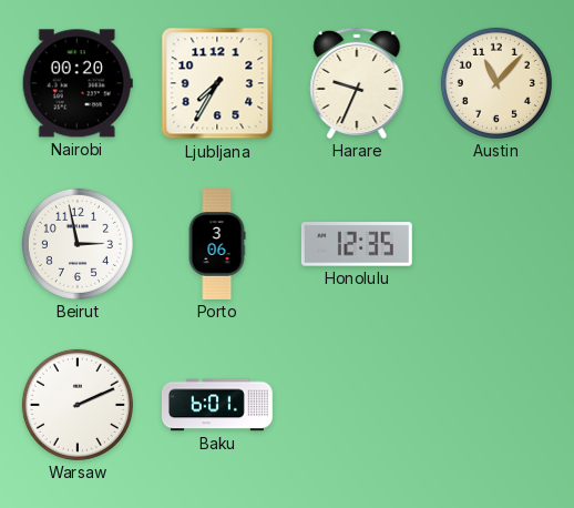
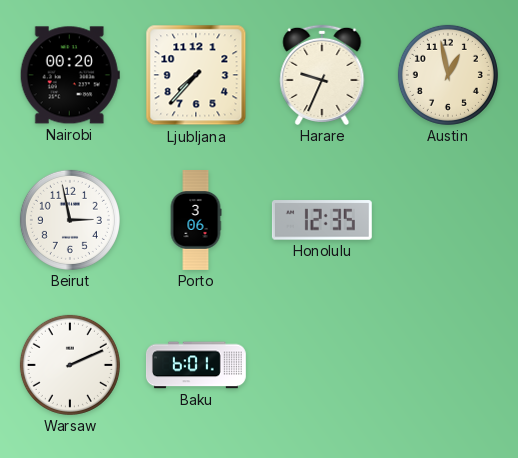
Ljubljana: 7:35 -> 7:37
Austin: 11:07 -> 12:58
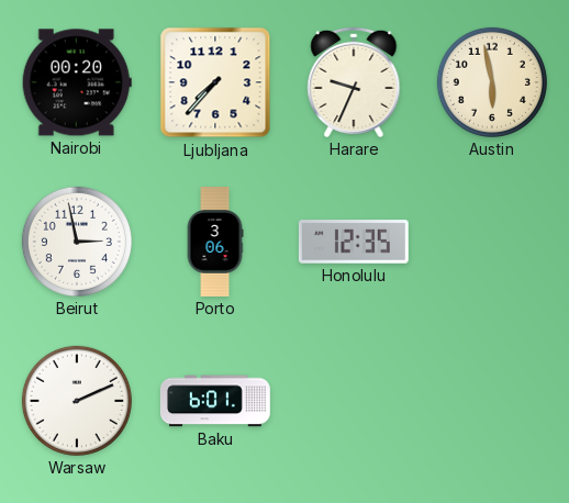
Austin: 12:58 -> 5:58
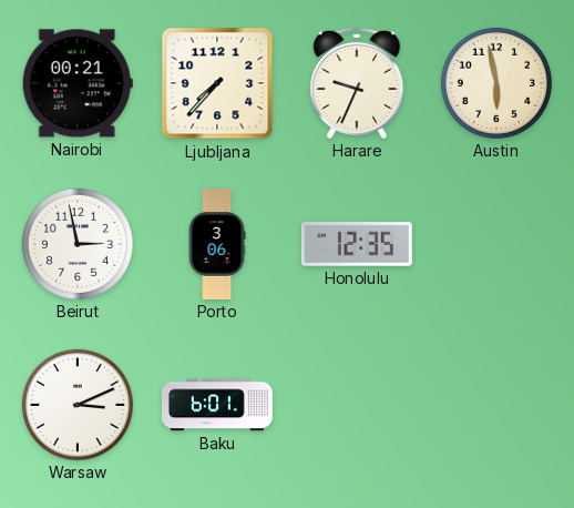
Nairobi: 00:20 -> 00:21
Warsaw: 2:11 -> 3:11
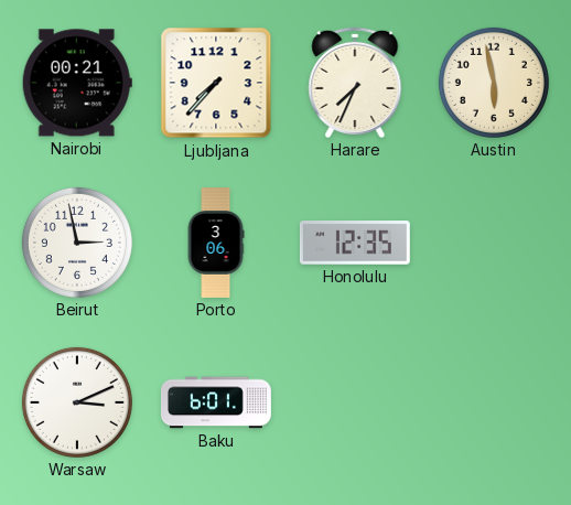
Harare: 9:34 -> 7:34
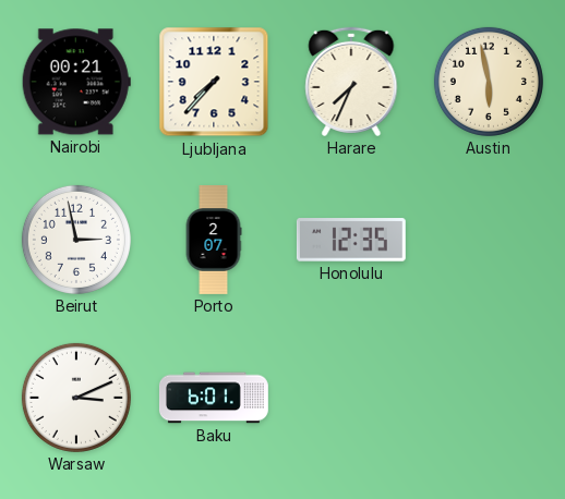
Porto: 3:06 -> 2:07
